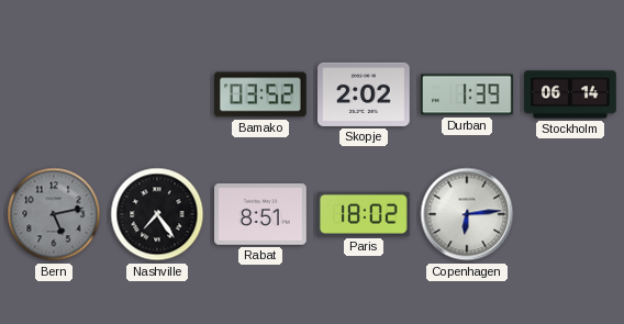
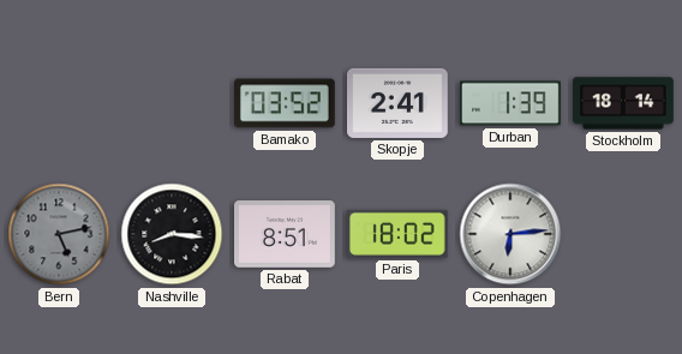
Skopje: 2:02 -> 2:41
Stockholm: 06:14 -> 18:14
Nashville: 7:24 -> 8:16
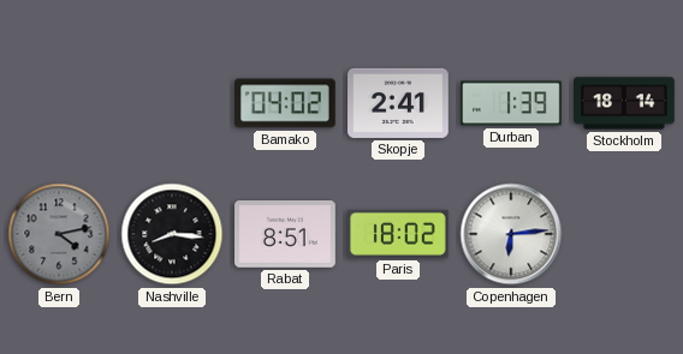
Bamako: 03:52 -> 04:02
Bern: 5:13 -> 4:13
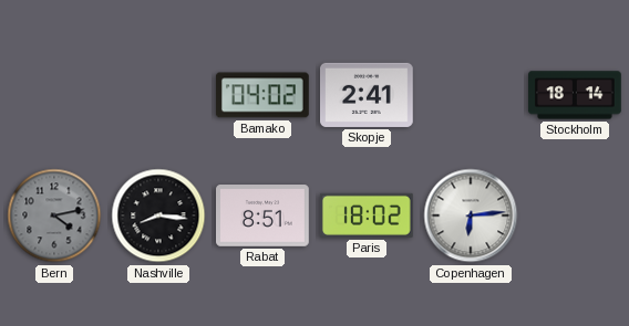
Durban: 1:39 -> none
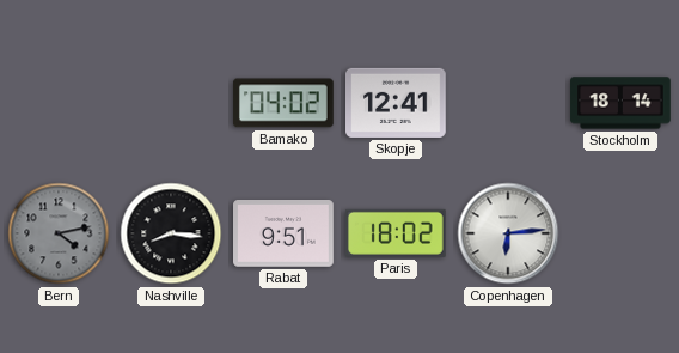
Skopje: 2:41 -> 12:41
Rabat: 8:51 -> 9:51
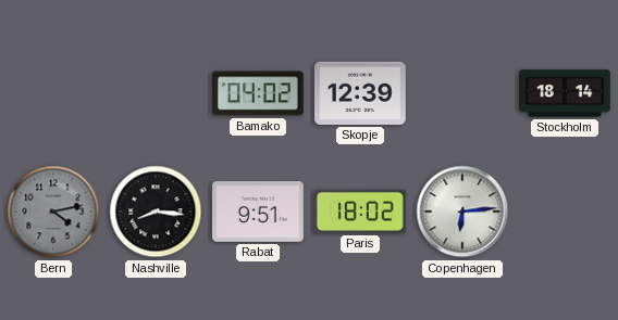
Skopje: 12:41 -> 12:39
